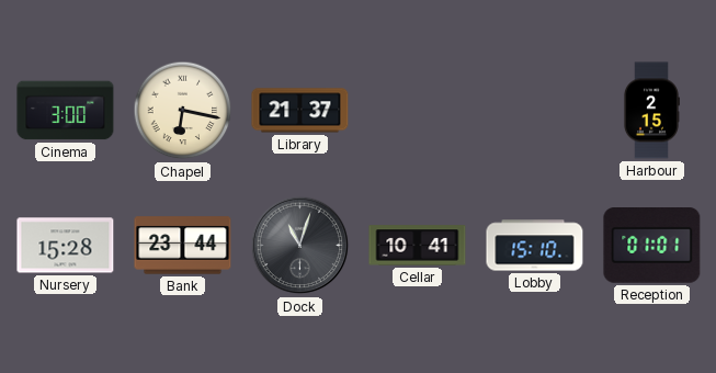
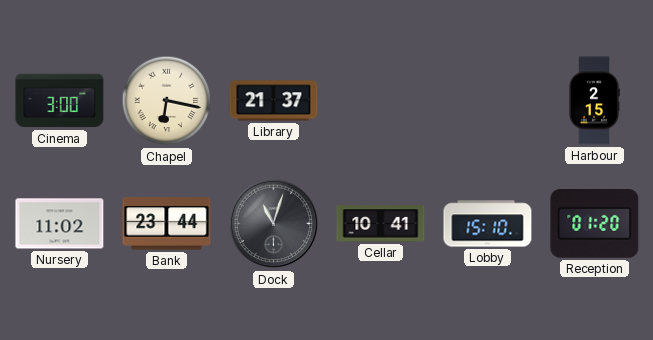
Nursery: 15:28 -> 11:02
Reception: 01:01 -> 01:20
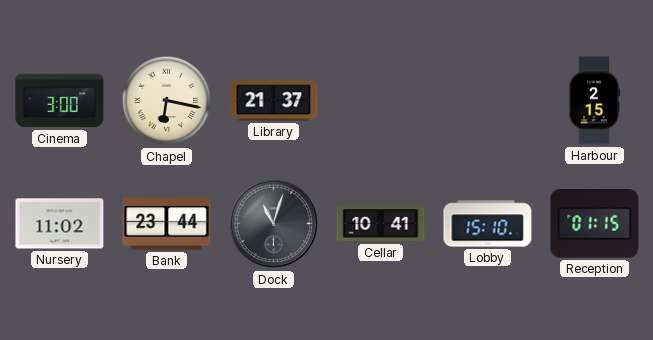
Reception: 01:20 -> 01:15
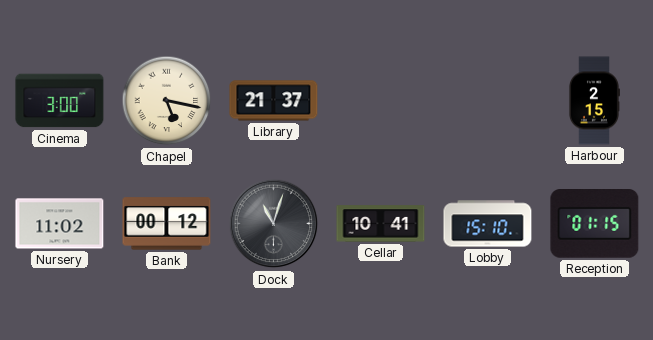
Chapel: 6:17 -> 5:17
Bank: 23:44 -> 00:12
